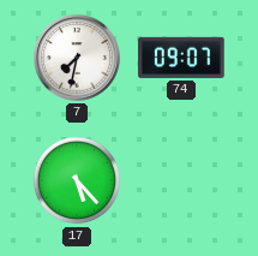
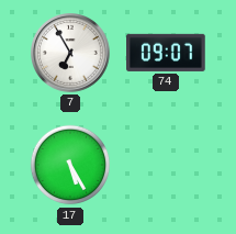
7: 7:32 -> 6:55
17: 5:23 -> 5:25
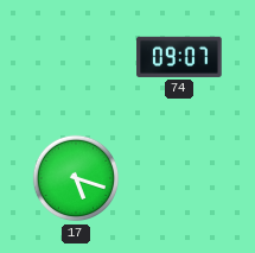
7: 6:55 -> none
17: 5:25 -> 5:18
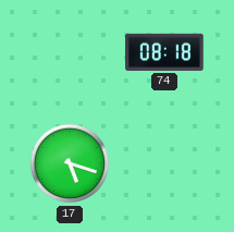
74: 09:07 -> 08:18
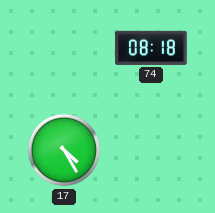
17: 5:18 -> 4:25
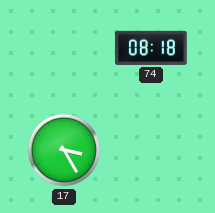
17: 4:25 -> 3:25
